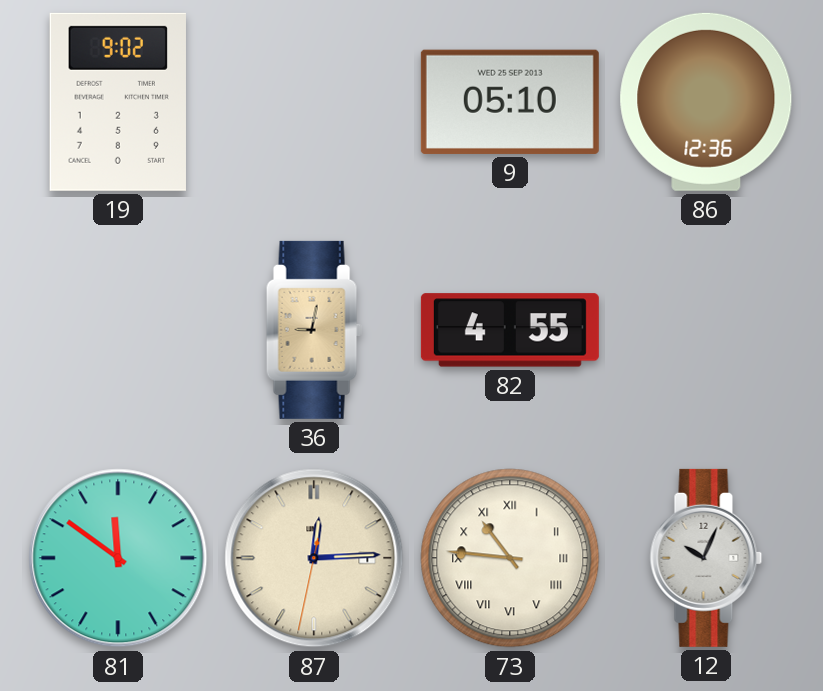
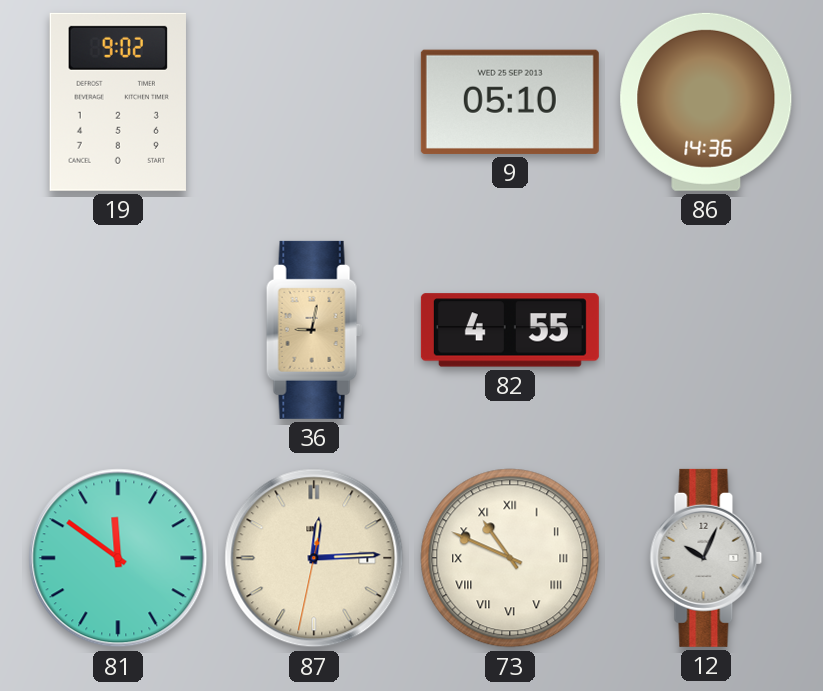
86: 12:36 -> 14:36
73: 10:46 -> 10:49
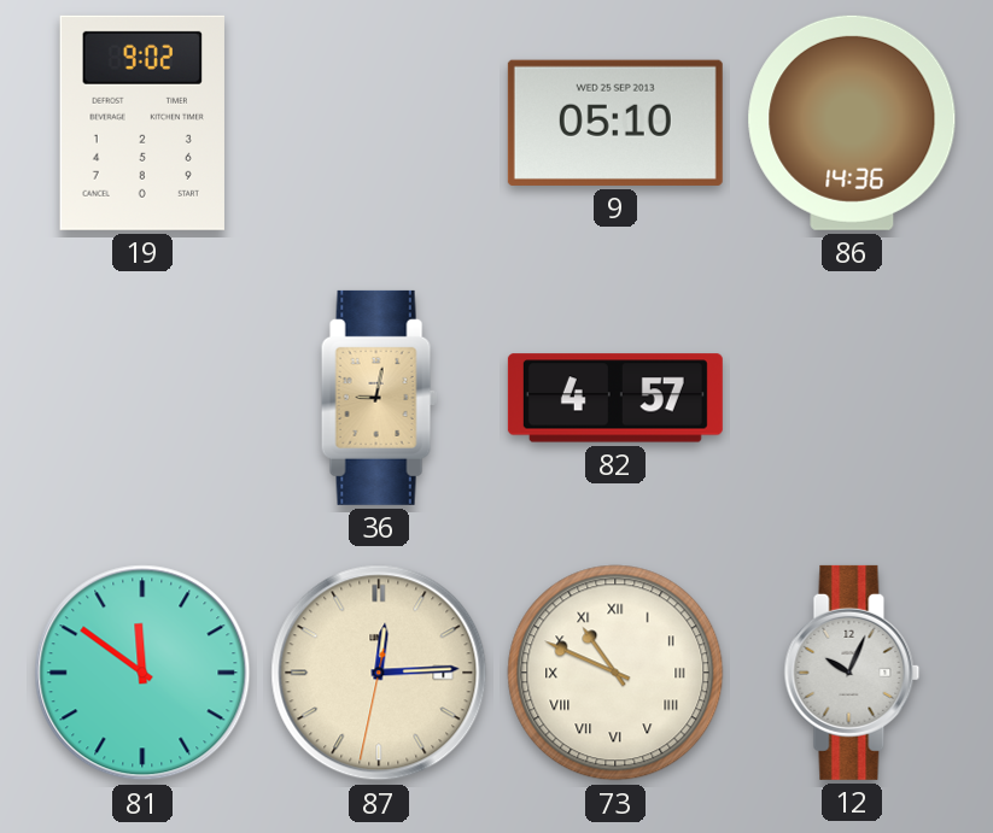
82: 4:55 -> 4:57
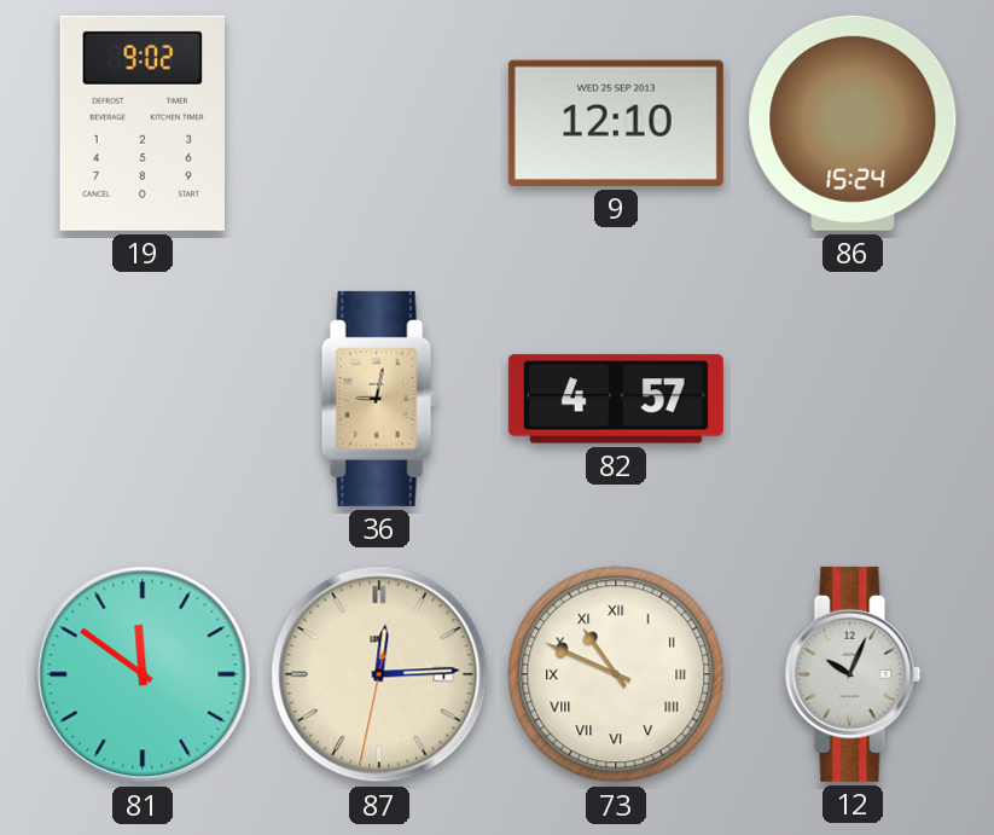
9: 05:10 -> 12:10
86: 14:36 -> 15:24
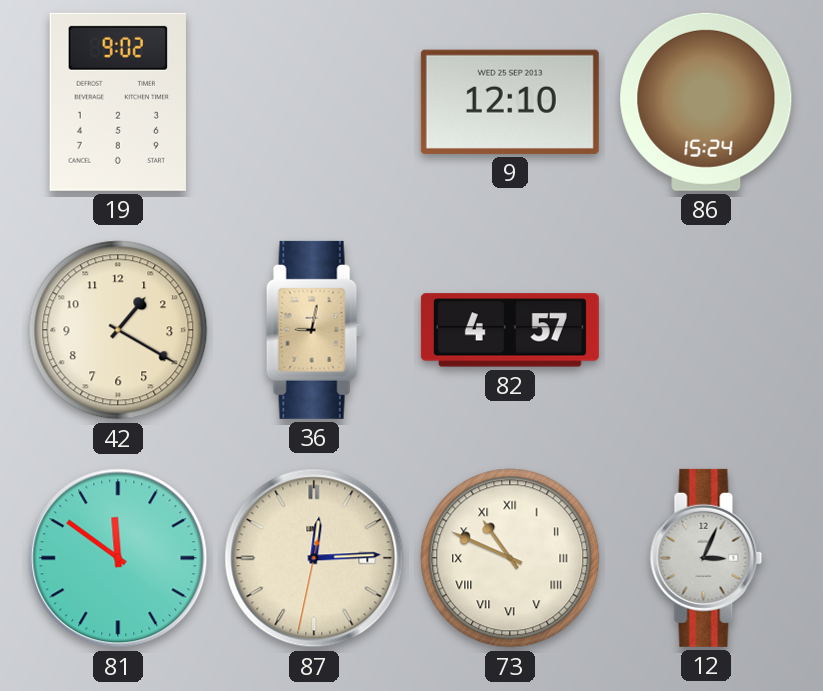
42: none -> 1:20
12: 10:04 -> 3:04
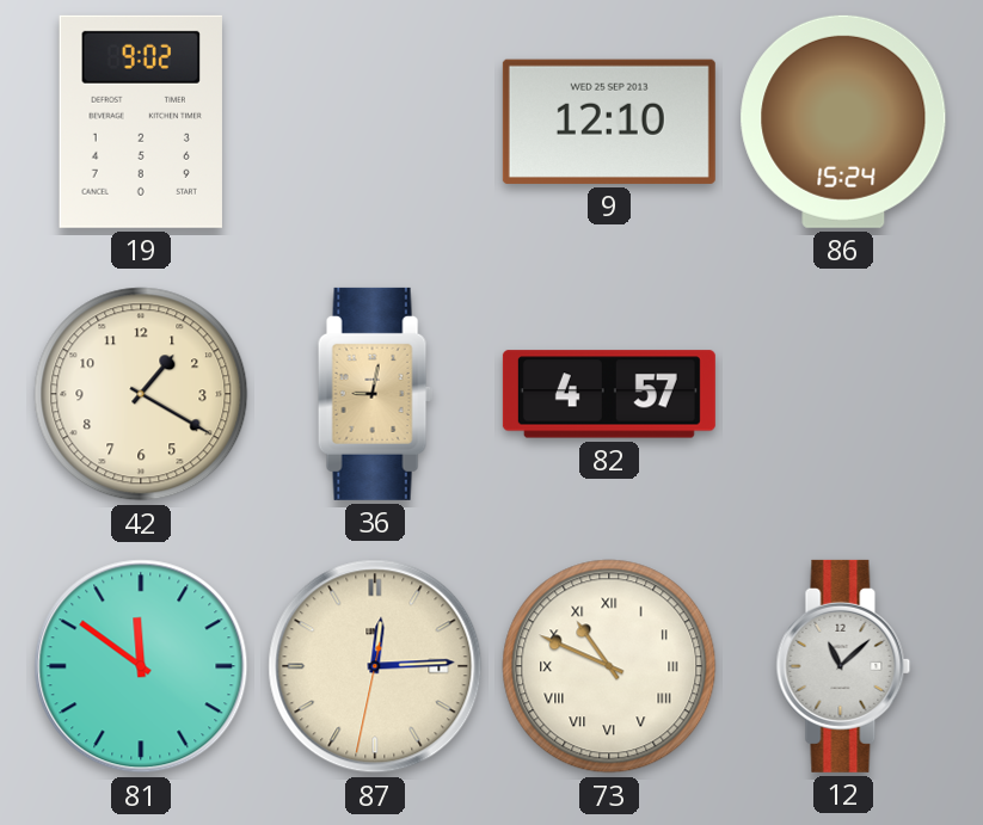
12: 3:04 -> 11:08
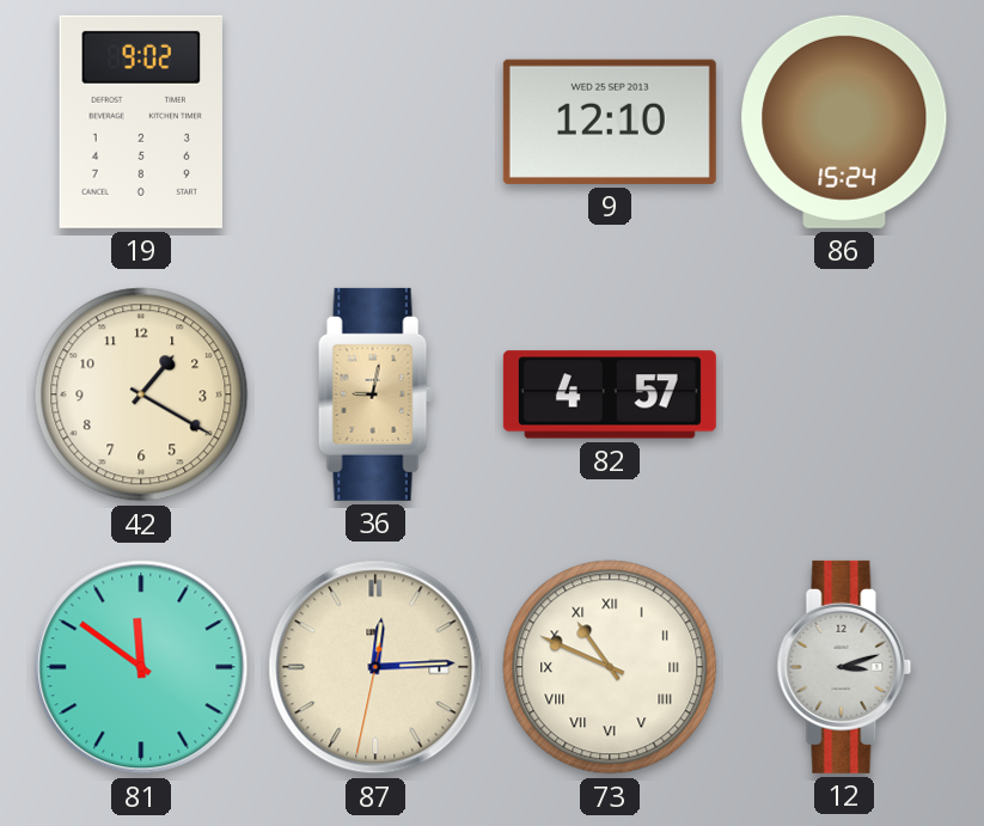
12: 11:08 -> 3:12
